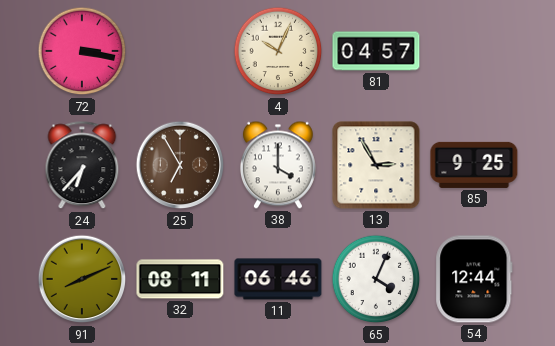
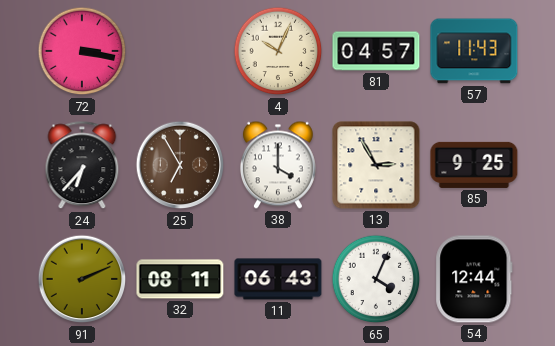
57: none -> 11:43
91: 8:11 -> 2:11
11: 06:46 -> 06:43
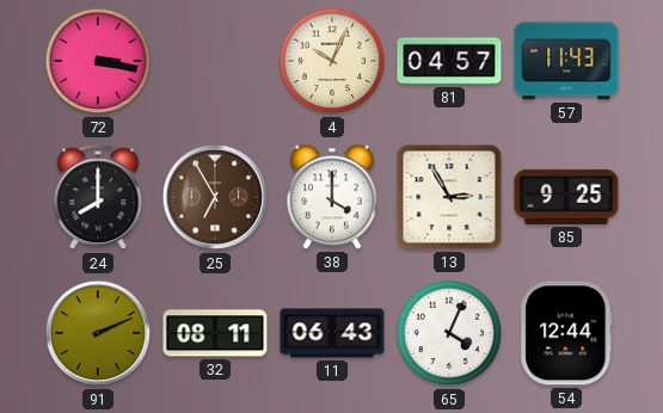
24: 6:37 -> 8:00
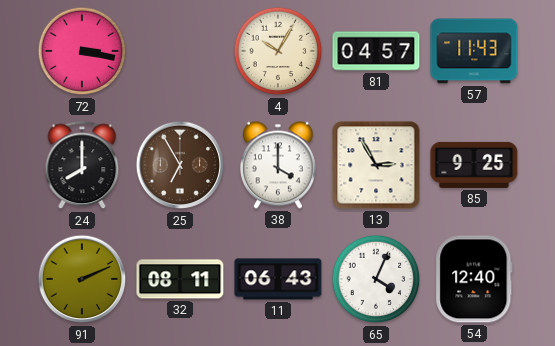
4: 10:04 -> 10:05
54: 12:44 -> 12:40
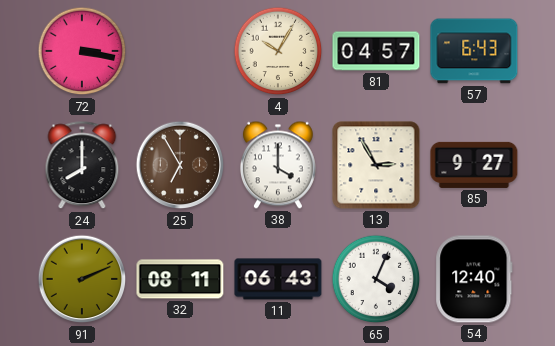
57: 11:43 -> 6:43
85: 9:25 -> 9:27
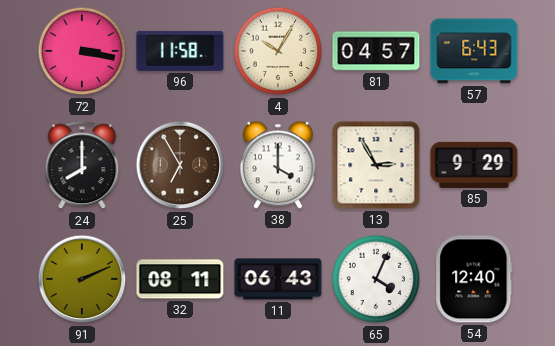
96: none -> 11:58
85: 9:27 -> 9:29
